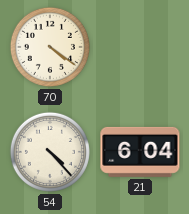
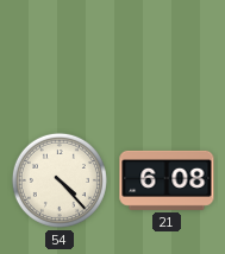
70: 4:21 -> none
21: 6:04 -> 6:08
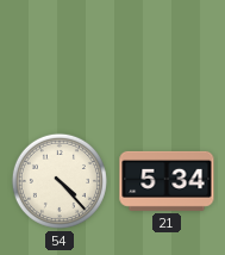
21: 6:08 -> 5:34
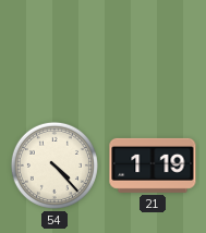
21: 5:34 -> 1:19
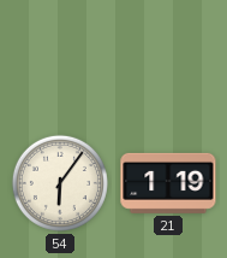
54: 4:23 -> 6:06
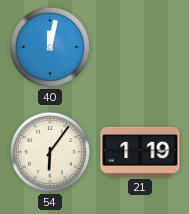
40: none -> 12:02
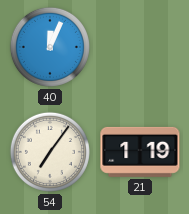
40: 12:02 -> 12:04
54: 6:06 -> 7:06
